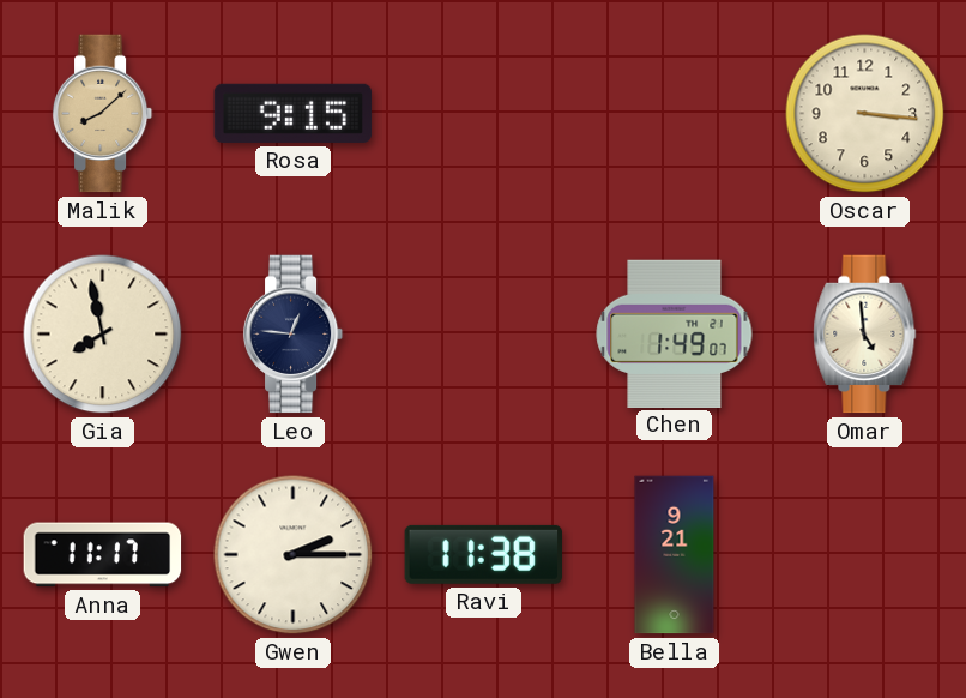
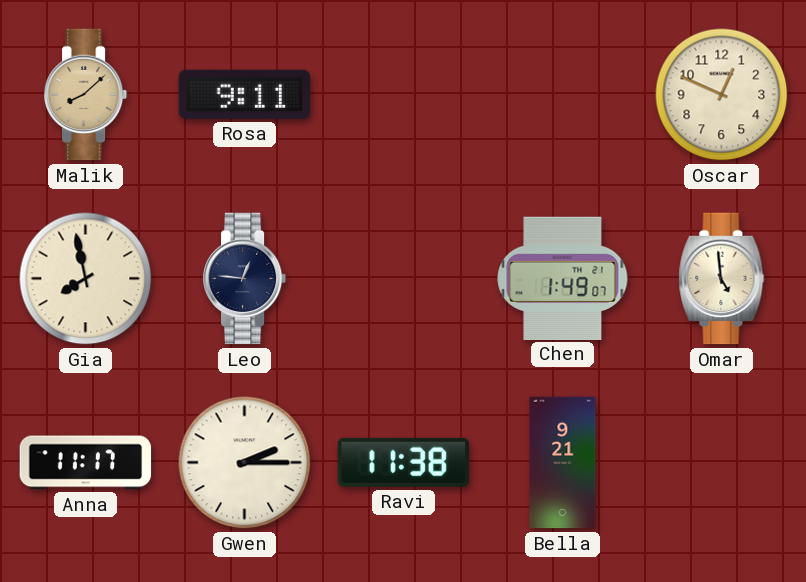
Rosa: 9:15 -> 9:11
Oscar: 3:16 -> 12:49
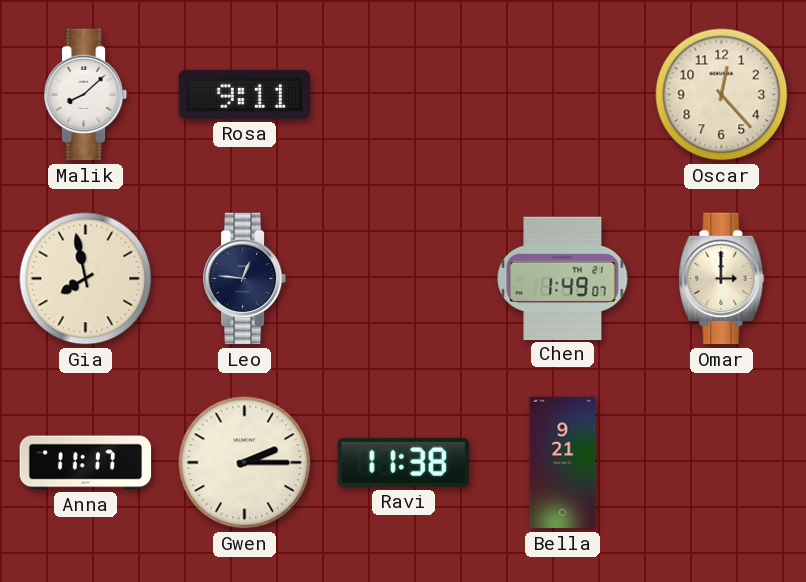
Malik dial: champagne -> white
Oscar: 12:49 -> 12:23
Omar: 4:59 -> 3:00
